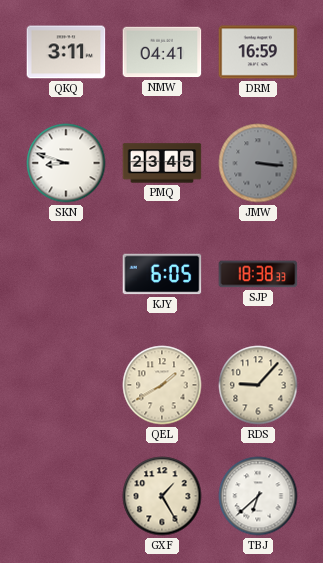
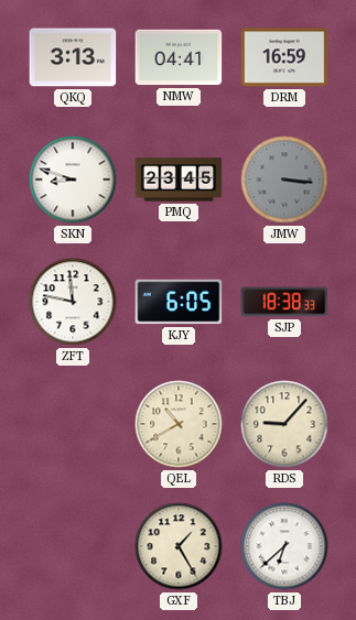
QKQ: 3:11 -> 3:13
ZFT: none -> 11:47
QEL: 1:40 -> 10:40
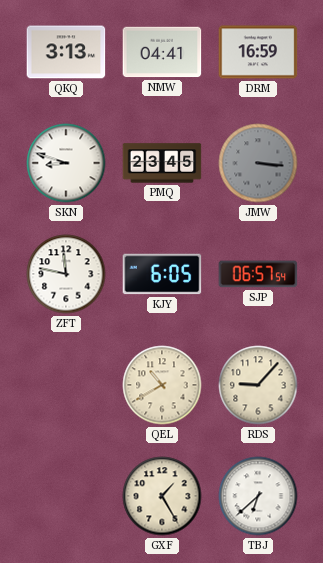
SJP: 18:38 -> 06:57
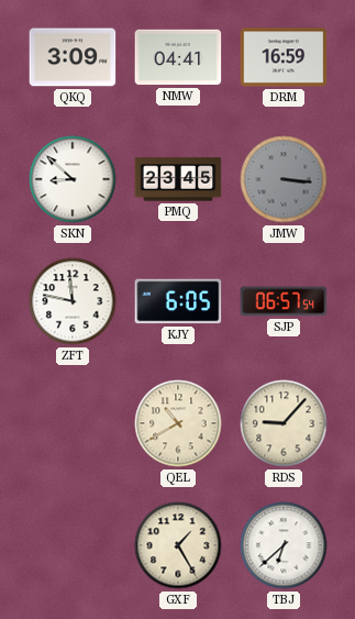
QKQ: 3:13 -> 3:09
SKN: 8:48 -> 8:52
